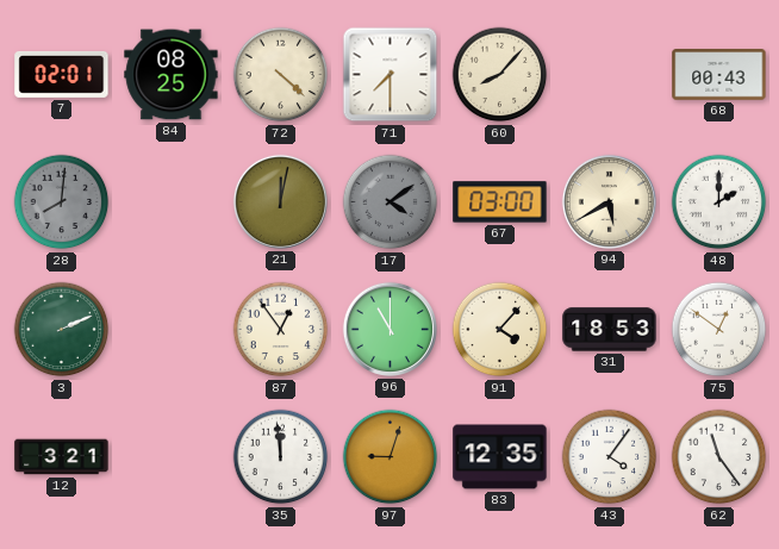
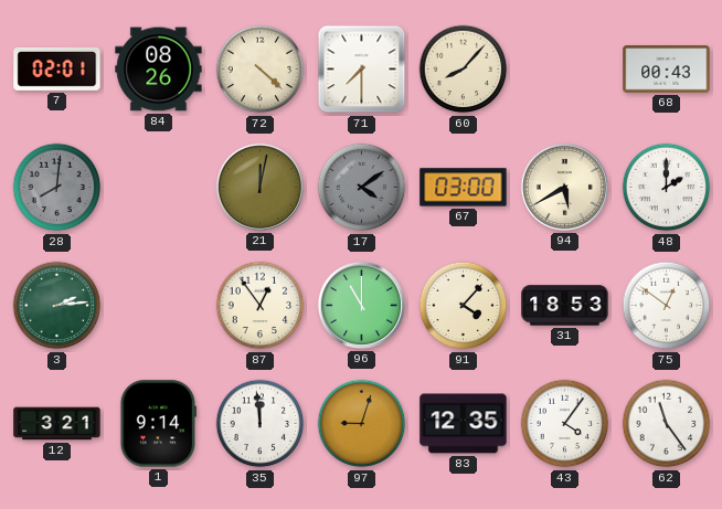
84: 08:25 -> 08:26
3: 2:11 -> 2:14
1: none -> 9:14
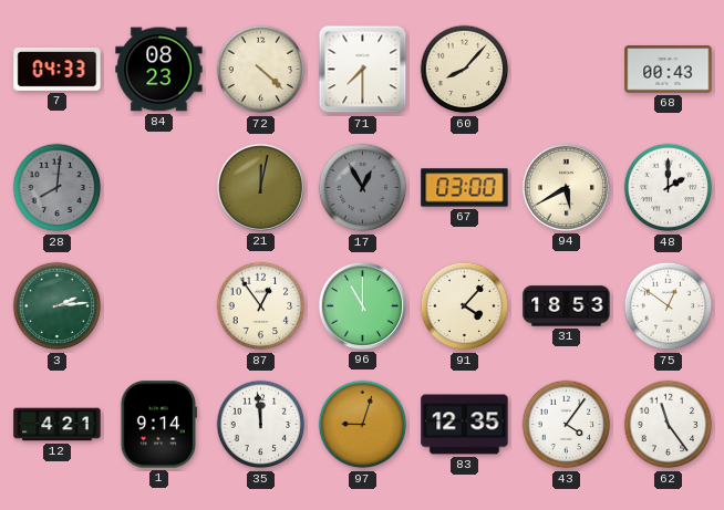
7: 02:01 -> 04:33
84: 08:26 -> 08:23
17: 4:09 -> 12:55
12: 3:21 -> 4:21
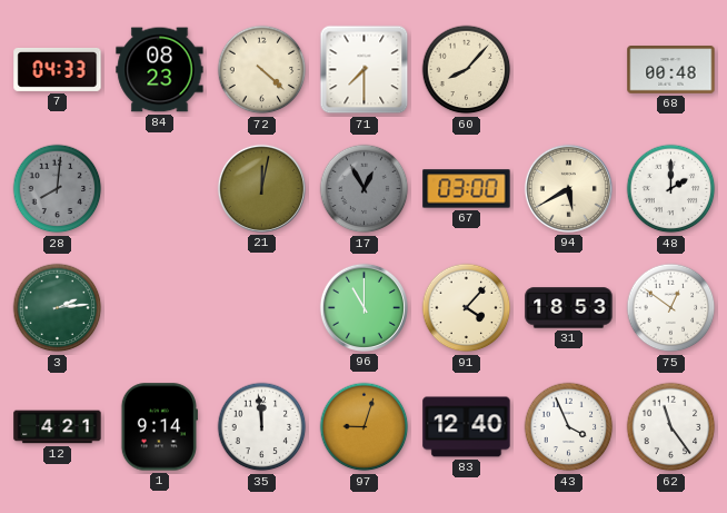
68: 00:43 -> 00:48
87: 12:54 -> none
83: 12:35 -> 12:40
43: 4:06 -> 3:56
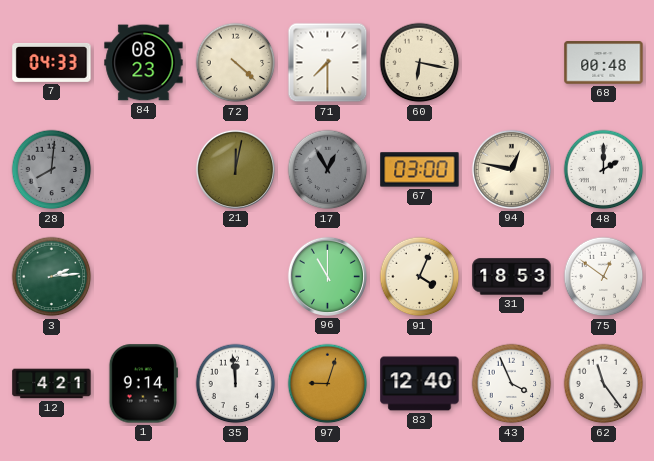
60: 8:07 -> 6:17
94: 5:40 -> 12:47
91: 4:07 -> 4:04
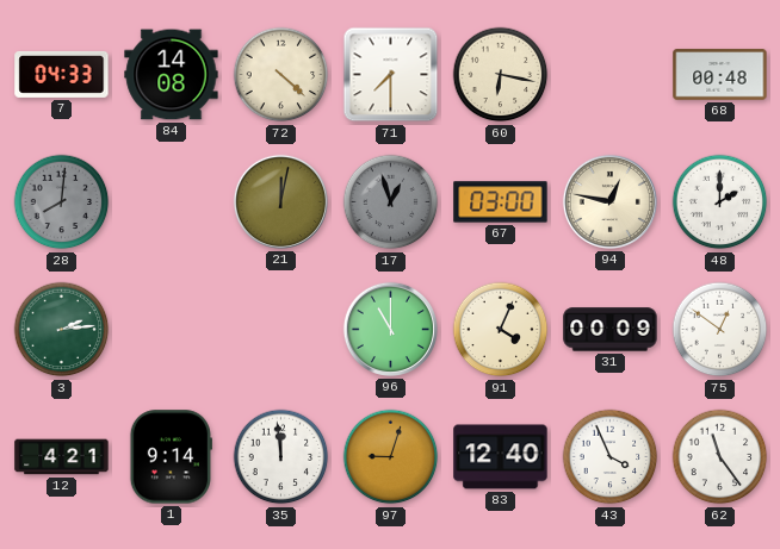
84: 08:23 -> 14:08
17: 12:55 -> 12:57
31: 18:53 -> 00:09
